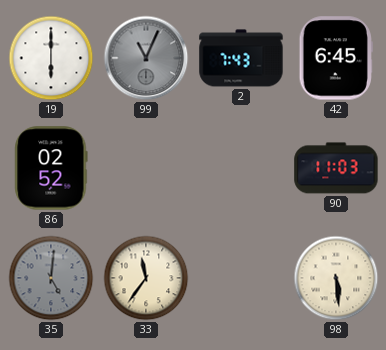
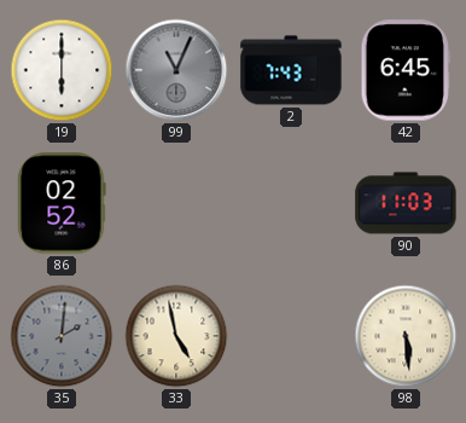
35: 5:01 -> 2:01
33: 11:36 -> 4:58
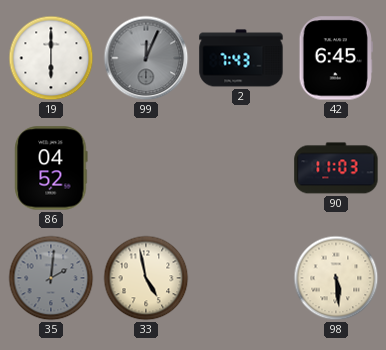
99: 11:04 -> 12:04
86: 02:52 -> 04:52
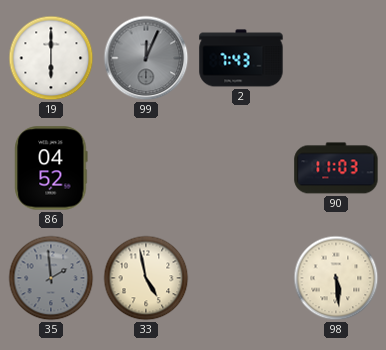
42: 6:45 -> none
35: 2:01 -> 1:59
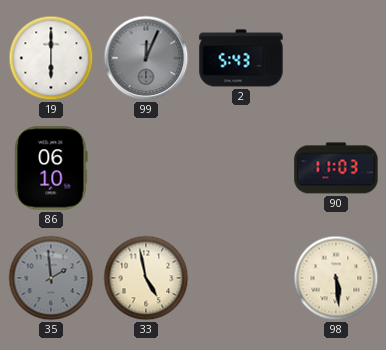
2: 7:43 -> 5:43
86: 04:52 -> 06:10
